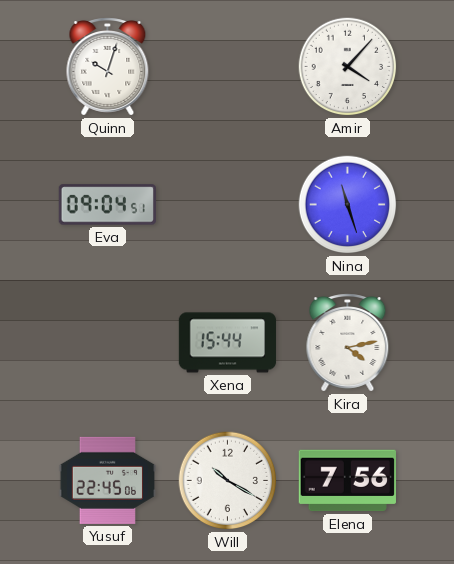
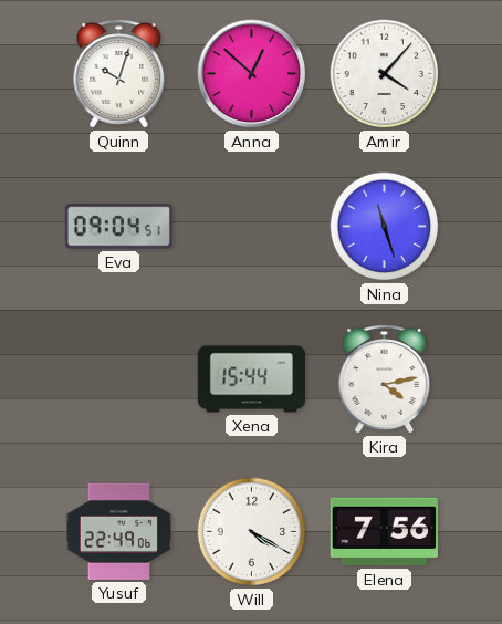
Anna: none -> 12:52
Yusuf: 22:45 -> 22:49
Will: 10:20 -> 4:20
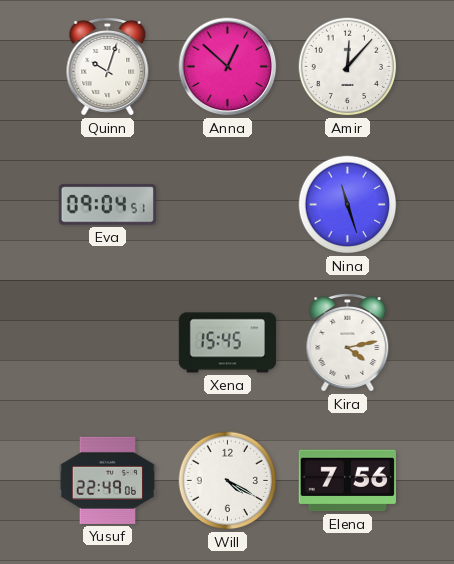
Amir: 4:07 -> 12:07
Xena: 15:44 -> 15:45
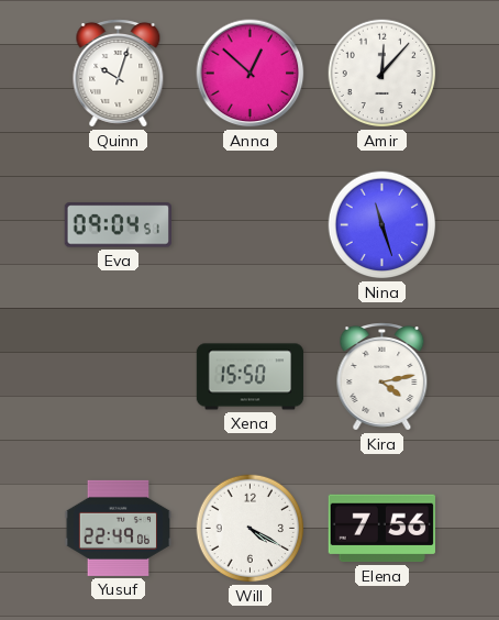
Xena: 15:45 -> 15:50
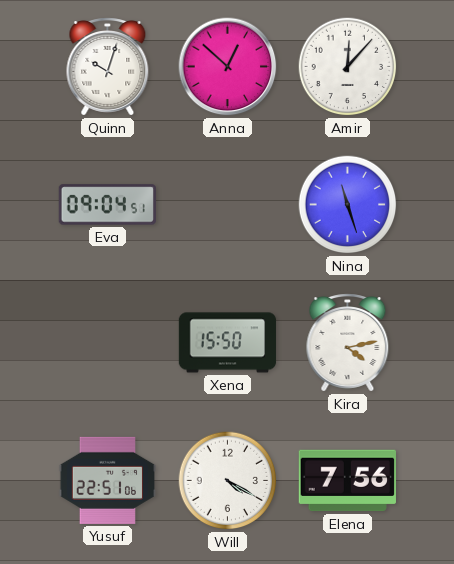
Yusuf: 22:49 -> 22:51
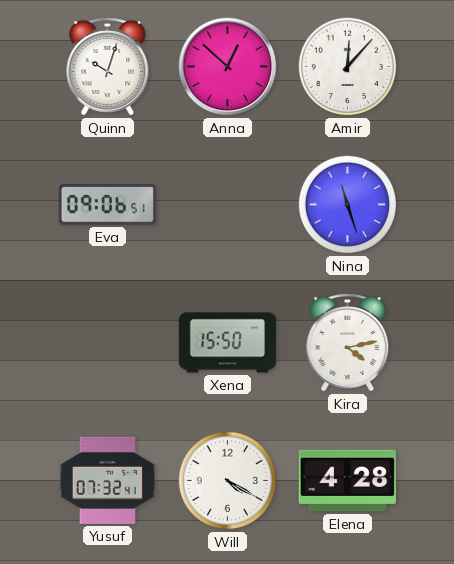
Eva: 09:04 -> 09:06
Yusuf: 22:51 -> 07:32
Elena: 7:56 -> 4:28
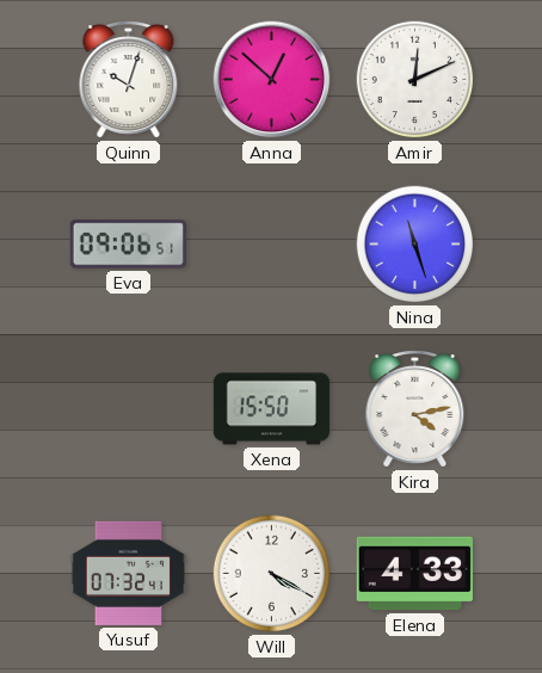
Amir: 12:07 -> 12:11
Elena: 4:28 -> 4:33
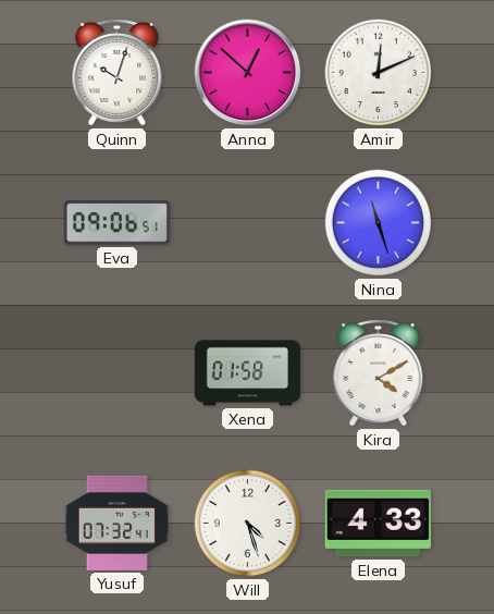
Xena: 15:50 -> 01:58
Kira: 4:13 -> 4:10
Will: 4:20 -> 4:27
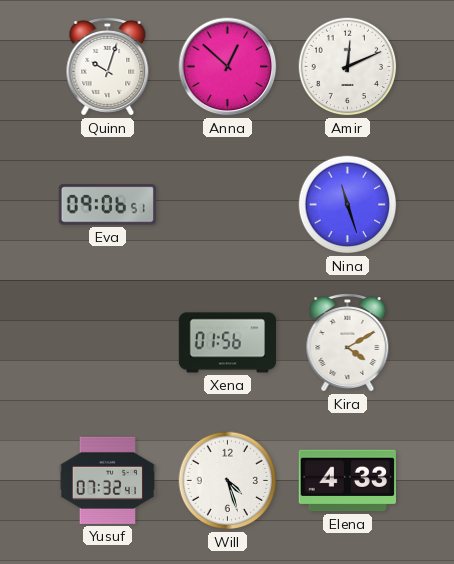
Xena: 01:58 -> 01:56
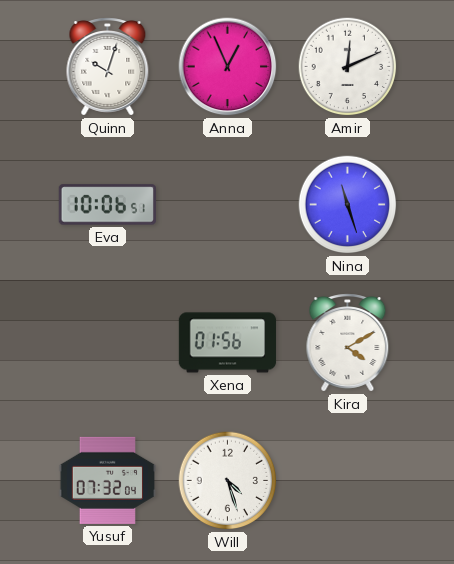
Anna: 12:52 -> 12:56
Eva: 09:06 -> 10:06
Yusuf: 07:32:41 -> 07:32:04
Elena: 4:33 -> none
